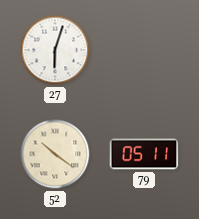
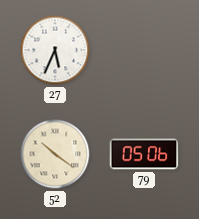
27: 6:03 -> 5:34
79: 05:11 -> 05:06
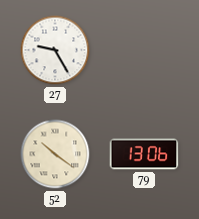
27: 5:34 -> 9:25
79: 05:06 -> 13:06
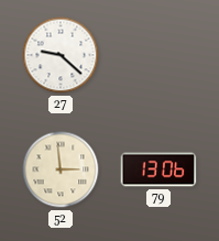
27: 9:25 -> 9:22
52: 10:21 -> 2:59
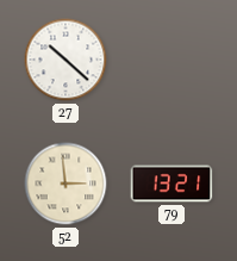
27: 9:22 -> 10:22
79: 13:06 -> 13:21
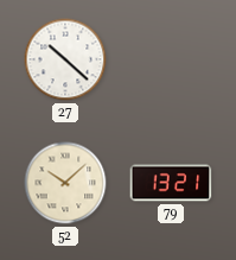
52: 2:59 -> 10:08
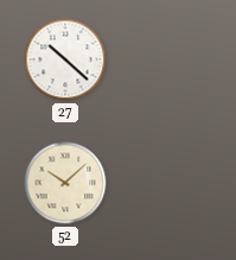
79: 13:21 -> none
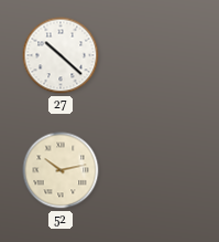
52: 10:08 -> 10:13
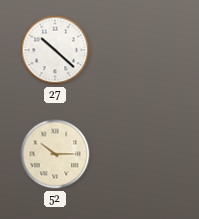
52: 10:13 -> 10:15
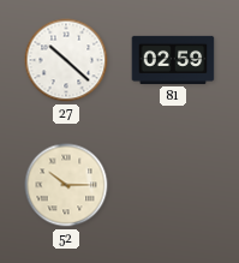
81: none -> 02:59
